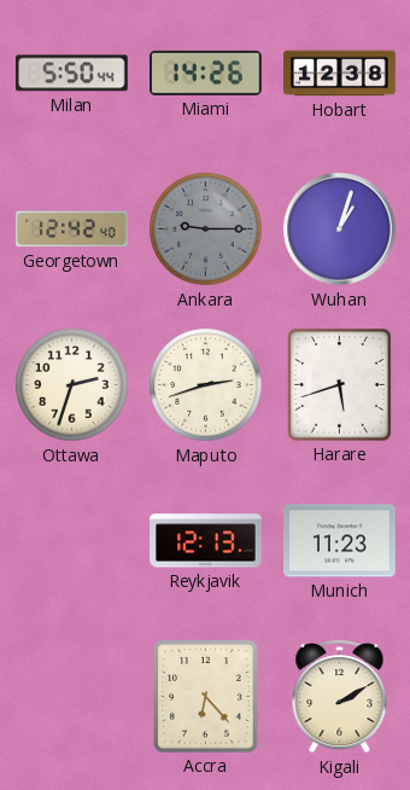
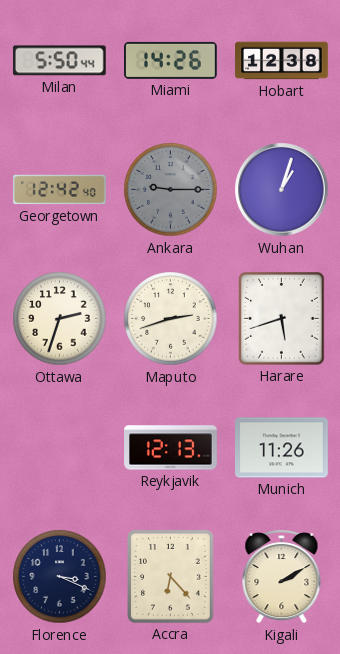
Munich: 11:23 -> 11:26
Florence: none -> 3:19
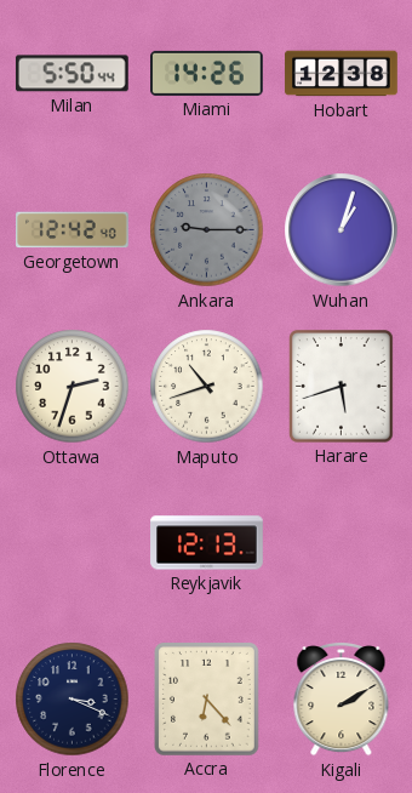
Maputo: 2:42 -> 10:42
Munich: 11:26 -> none
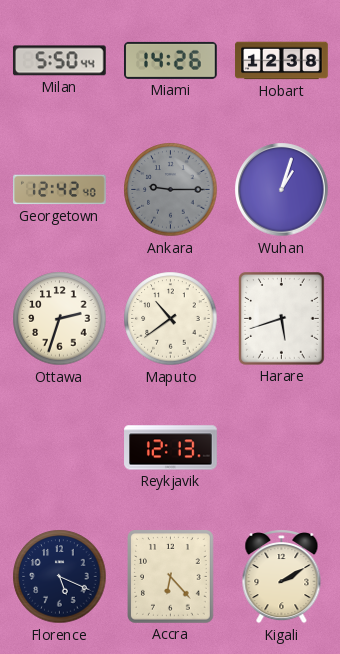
Maputo: 10:42 -> 10:39
Florence: 3:19 -> 5:19
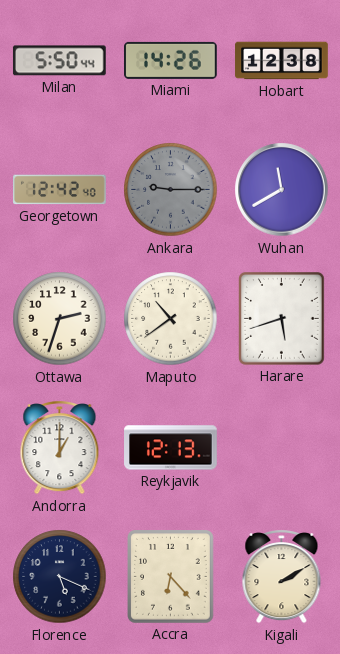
Wuhan: 1:03 -> 11:40
Andorra: none -> 1:00
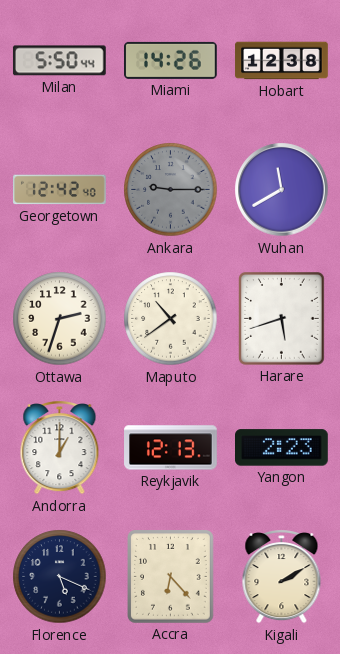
Yangon: none -> 2:23
